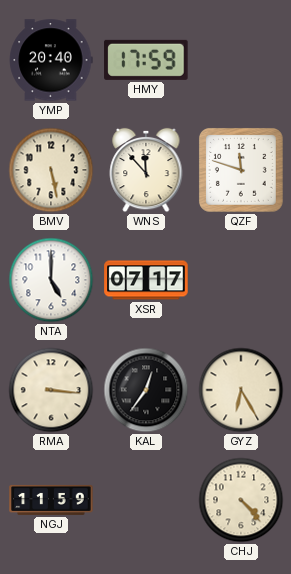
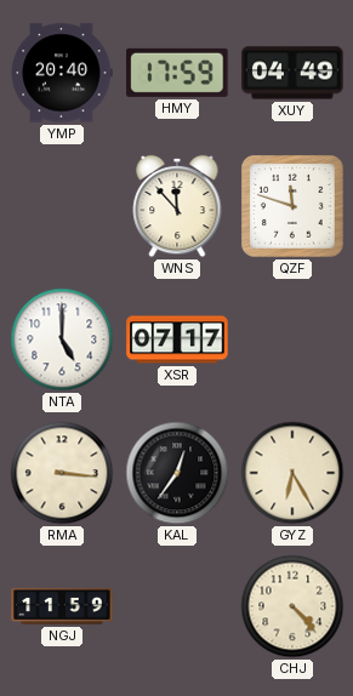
XUY: none -> 04:49
BMV: 5:28 -> none
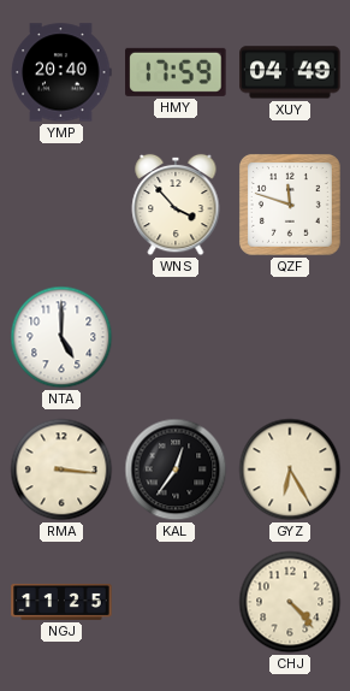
WNS: 11:53 -> 3:53
XSR: 07:17 -> none
NGJ: 11:59 -> 11:25
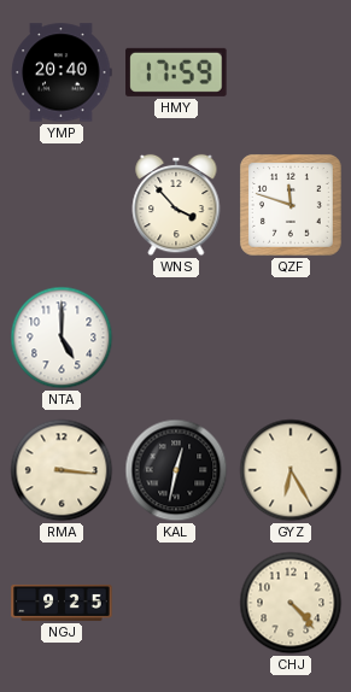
XUY: 04:49 -> none
KAL: 12:36 -> 12:32
NGJ: 11:25 -> 9:25
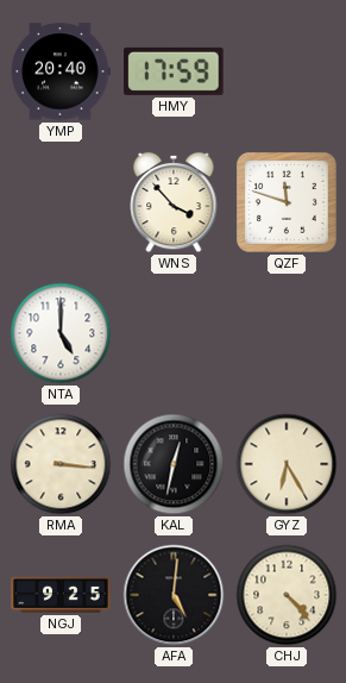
AFA: none -> 5:01
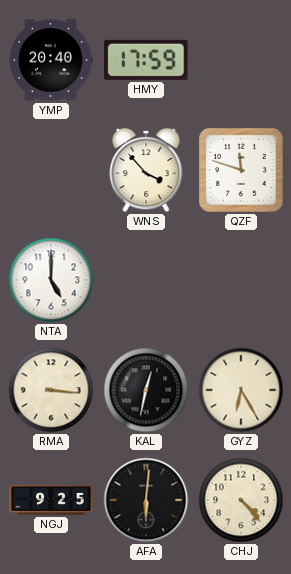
AFA: 5:01 -> 6:01
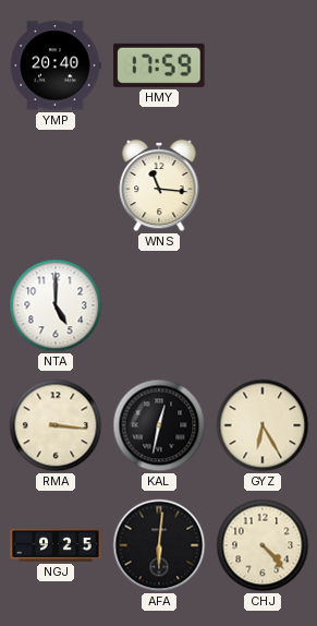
WNS: 3:53 -> 11:16
QZF: 11:48 -> none
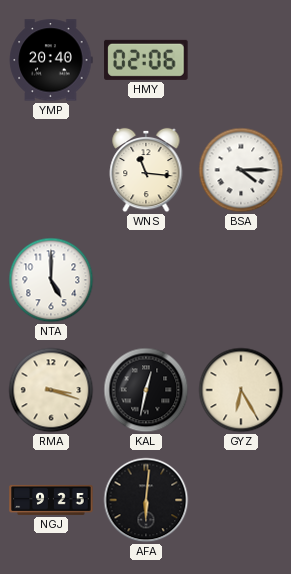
HMY: 17:59 -> 02:06
BSA: none -> 4:15
RMA: 3:16 -> 3:18
CHJ: 4:23 -> none
